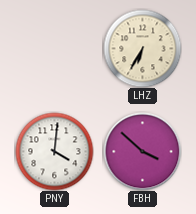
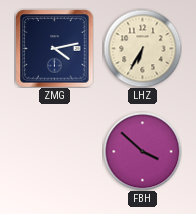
ZMG: none -> 4:13
PNY: 4:01 -> none
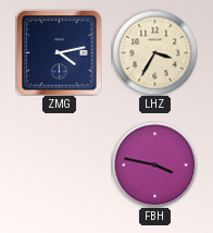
LHZ: 6:35 -> 3:35
FBH: 3:52 -> 3:47
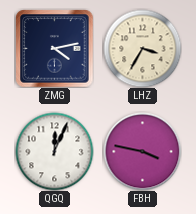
QGQ: none -> 12:04
